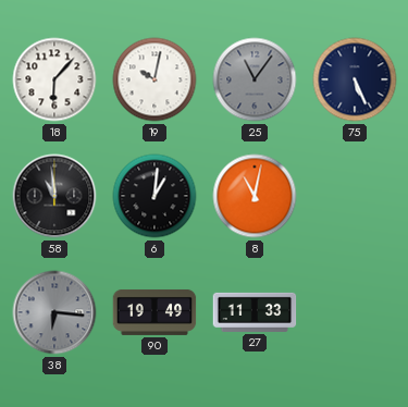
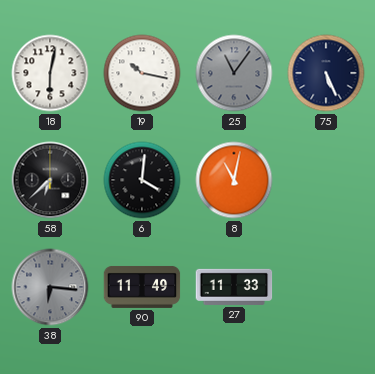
18: 6:07 -> 6:02
19: 10:02 -> 10:17
58: 10:59 -> 6:38
6: 1:01 -> 4:01
90: 19:49 -> 11:49
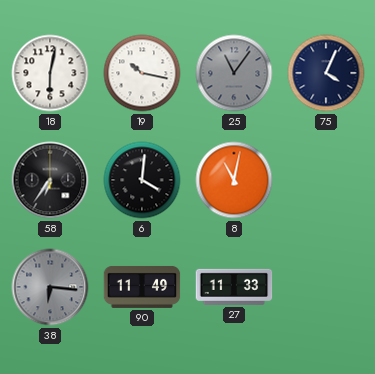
75: 5:26 -> 4:04
58: 6:38 -> 6:36
